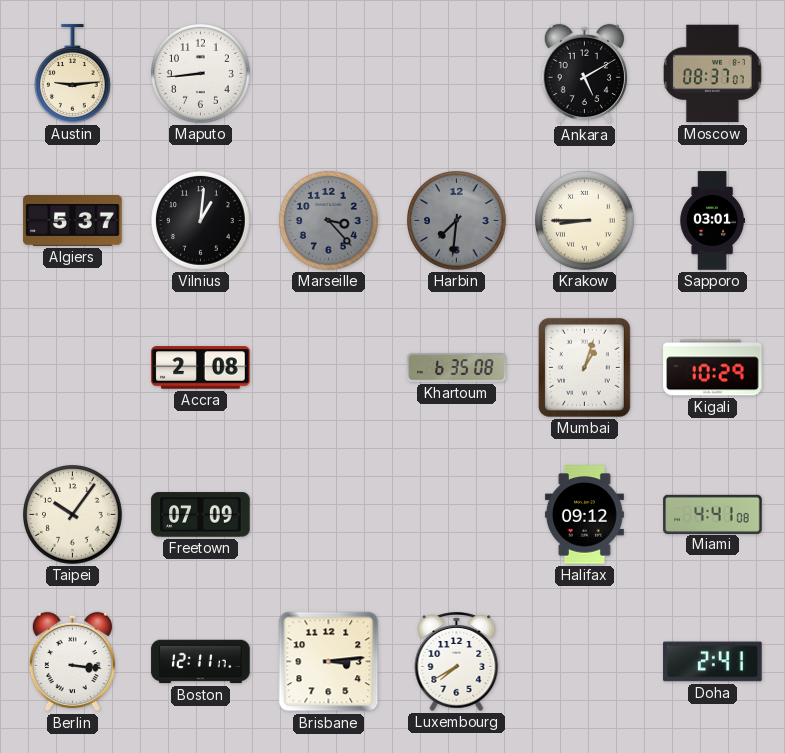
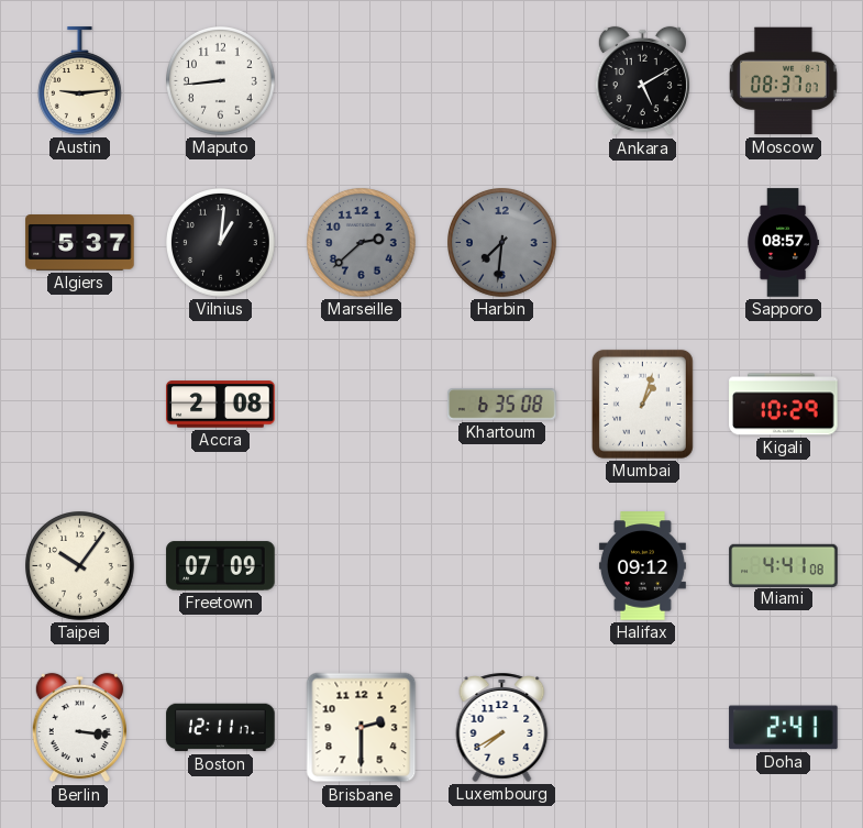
Marseille: 3:23 -> 2:38
Krakow: 8:45 -> none
Sapporo: 03:01 -> 08:57
Brisbane: 3:14 -> 2:30
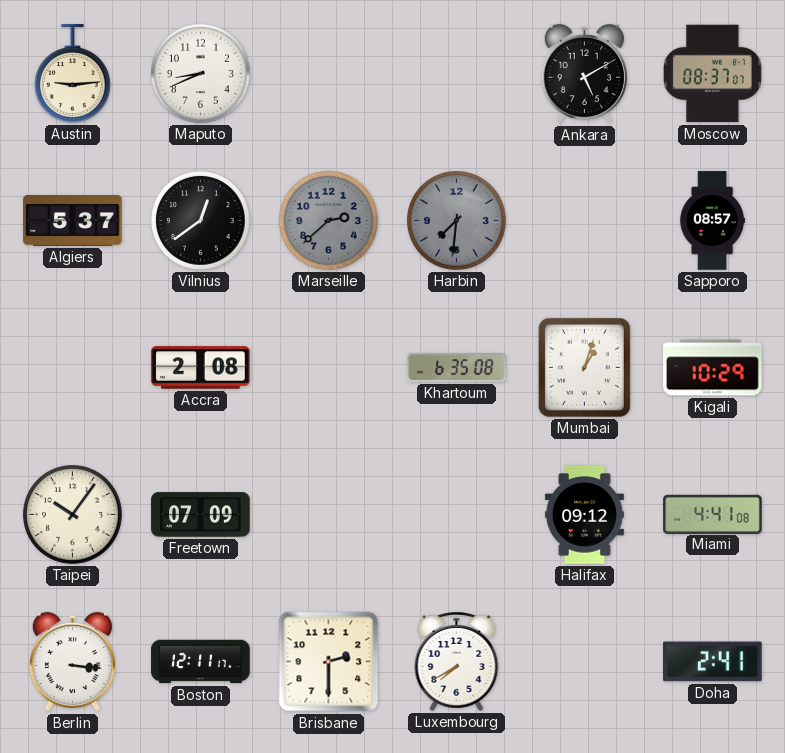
Maputo: 8:44 -> 8:41
Vilnius: 1:01 -> 12:39
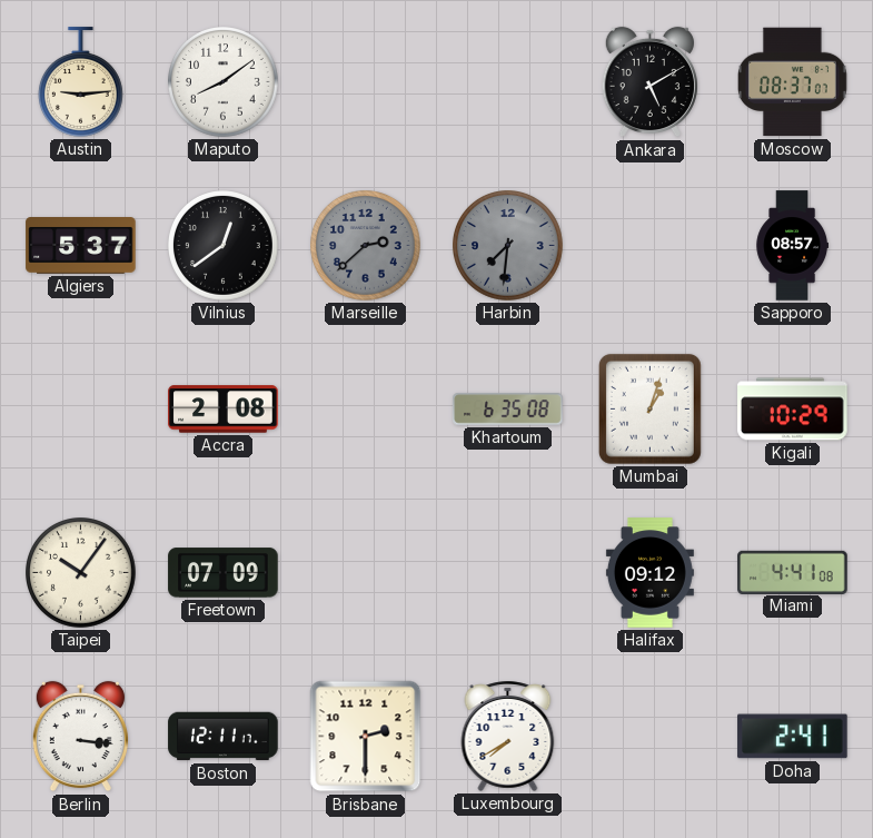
Maputo: 8:41 -> 8:09
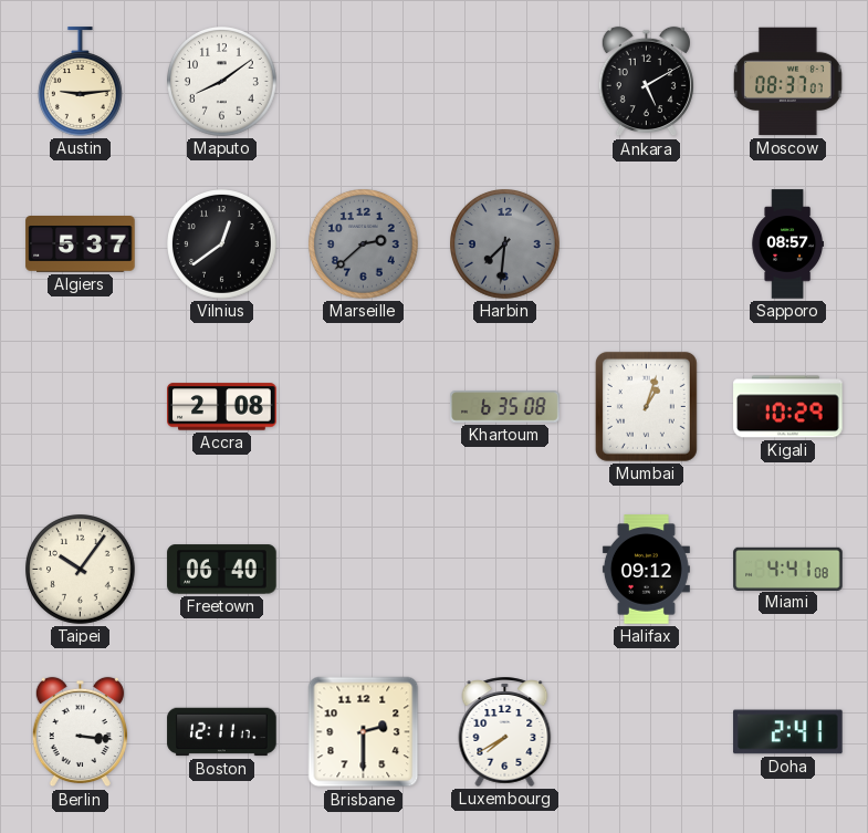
Freetown: 07:09 -> 06:40
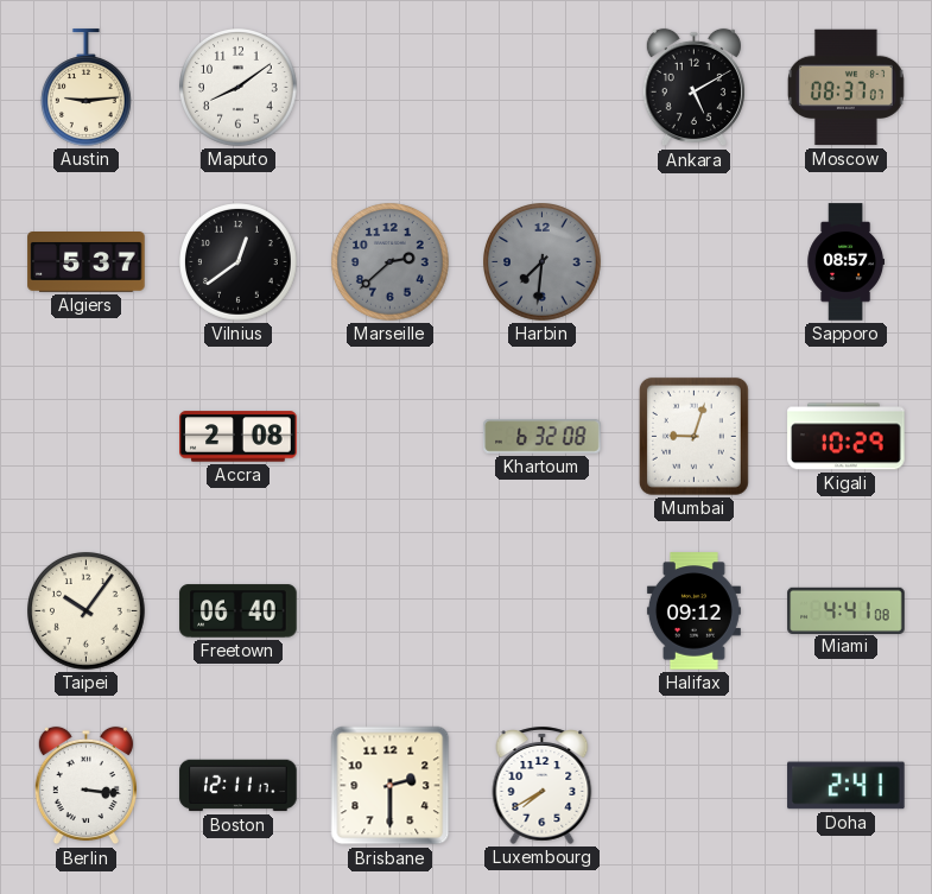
Khartoum: 6:35 -> 6:32
Mumbai: 1:03 -> 9:03
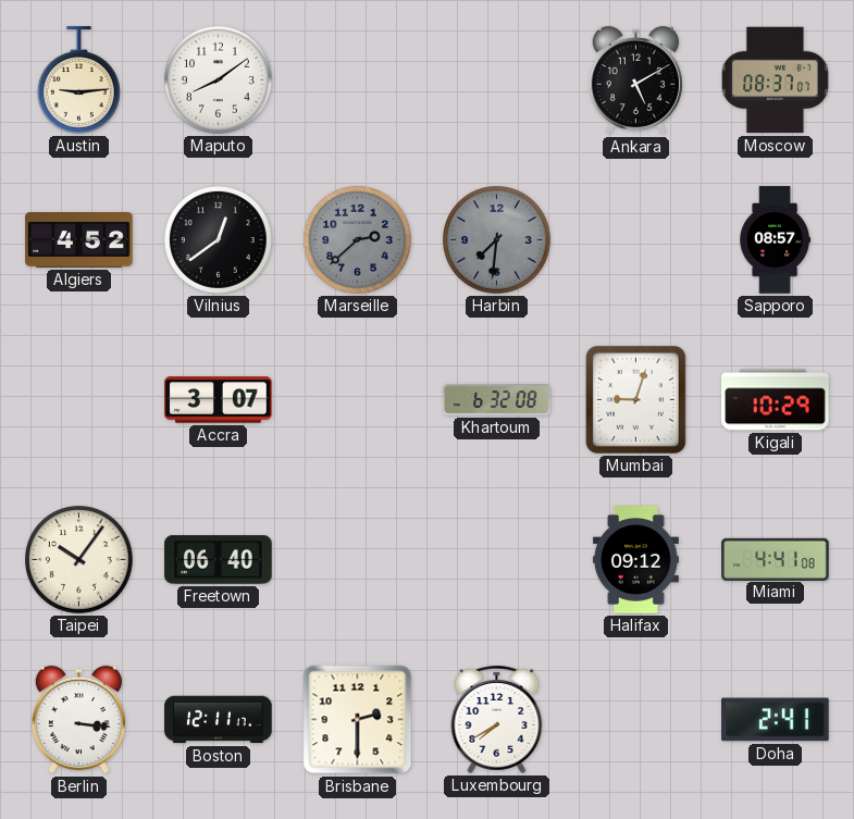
Algiers: 5:37 -> 4:52
Accra: 2:08 -> 3:07
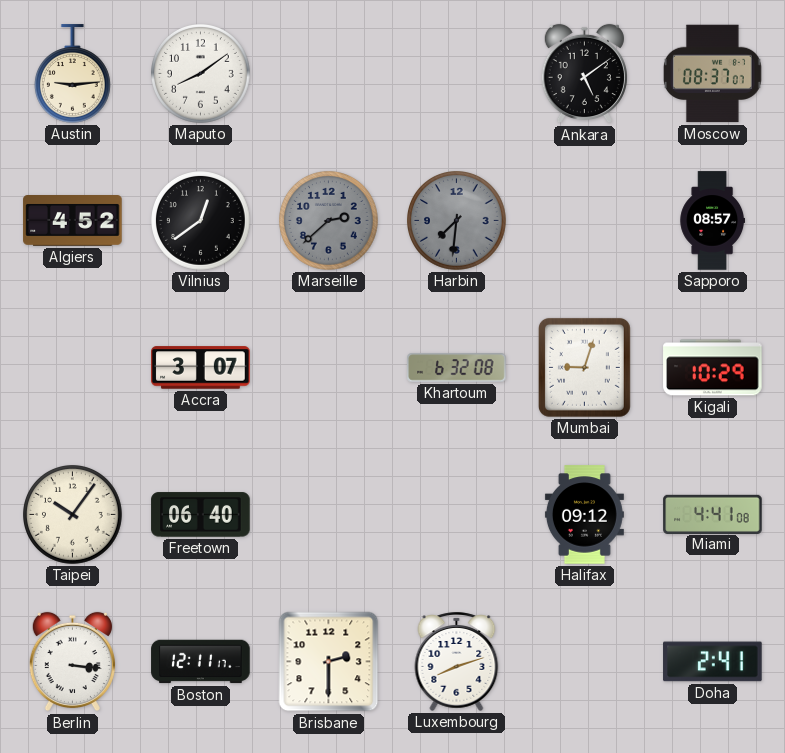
Ankara: 5:10 -> 5:09
Luxembourg: 7:40 -> 8:12
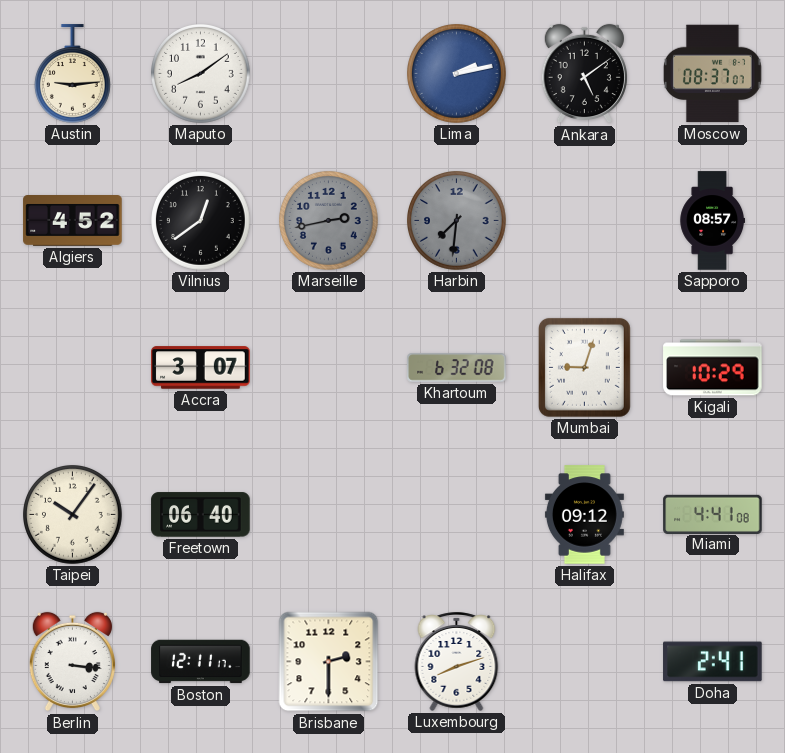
Lima: none -> 2:13
Marseille: 2:38 -> 2:43
